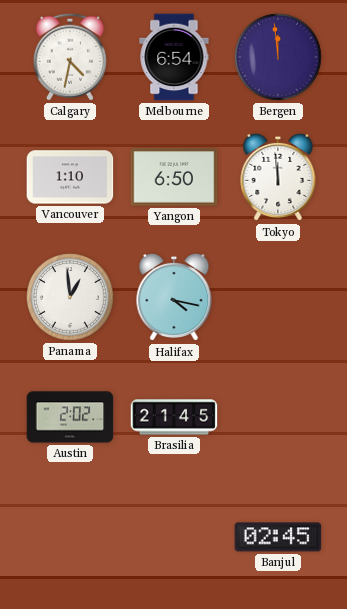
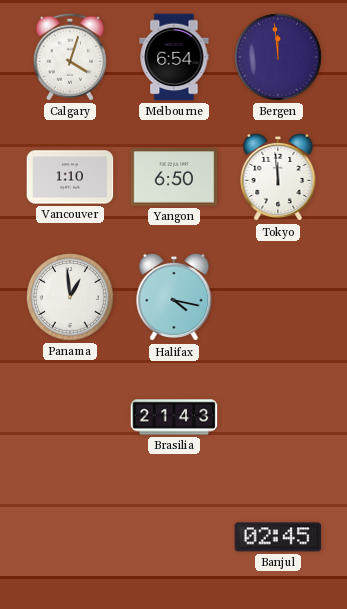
Calgary: 4:32 -> 4:03
Austin: 2:02 -> none
Brasilia: 21:45 -> 21:43
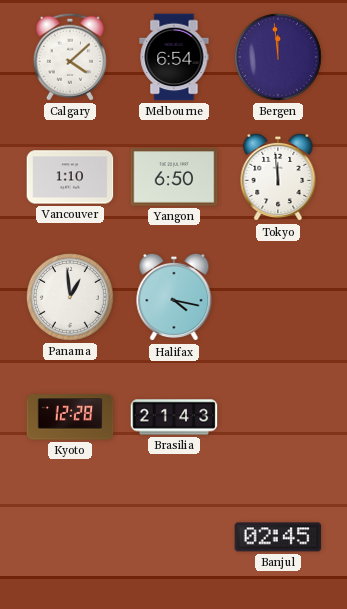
Calgary: 4:03 -> 4:08
Kyoto: none -> 12:28
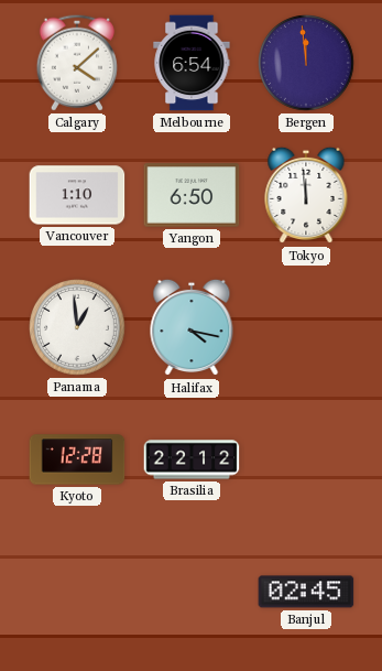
Brasilia: 21:43 -> 22:12
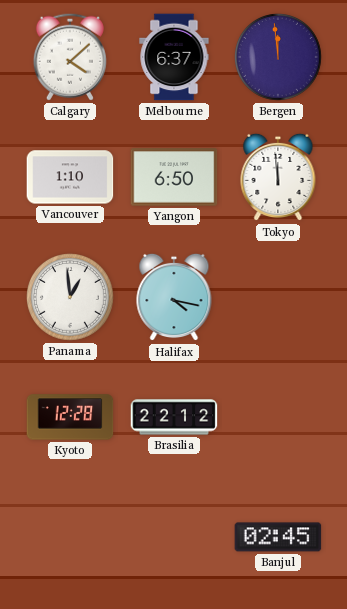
Melbourne: 6:54 -> 6:37
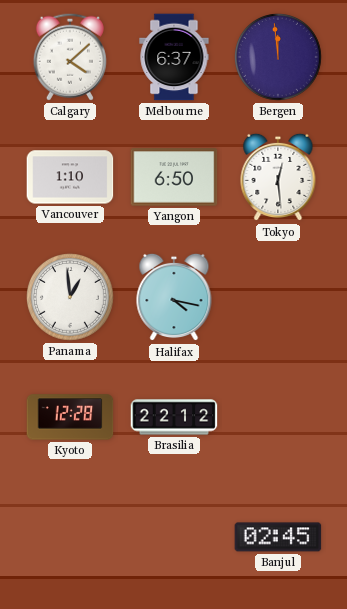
Tokyo: 11:59 -> 12:29
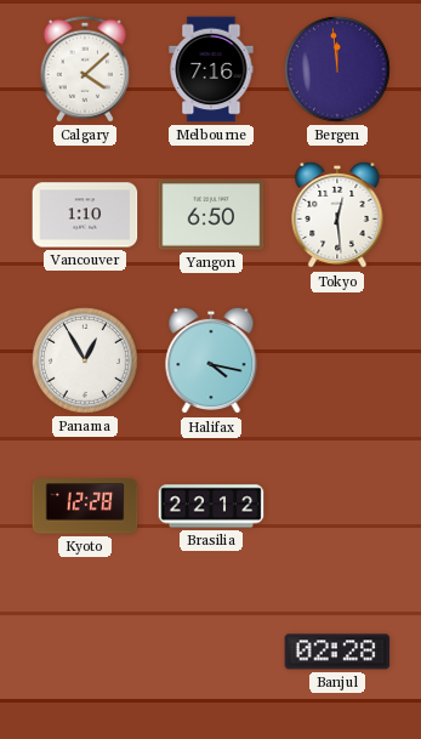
Melbourne: 6:37 -> 7:16
Panama: 12:59 -> 12:55
Banjul: 02:45 -> 02:28
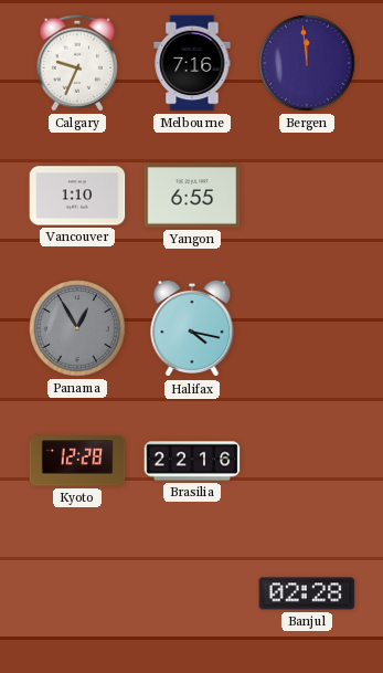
Calgary: 4:08 -> 9:34
Yangon: 6:50 -> 6:55
Tokyo: 12:29 -> none
Panama dial: white -> grey
Brasilia: 22:12 -> 22:16
